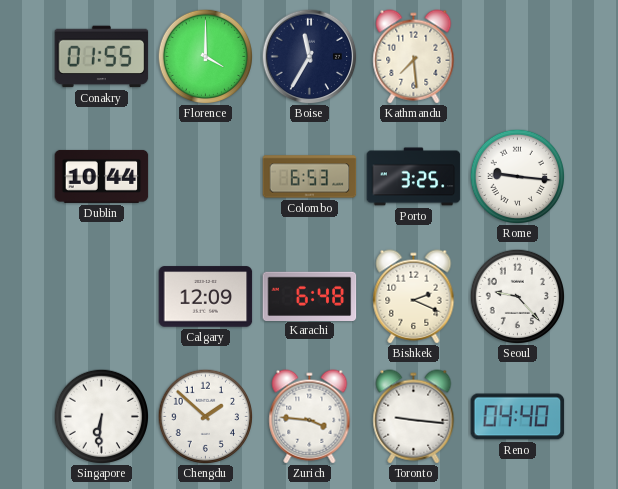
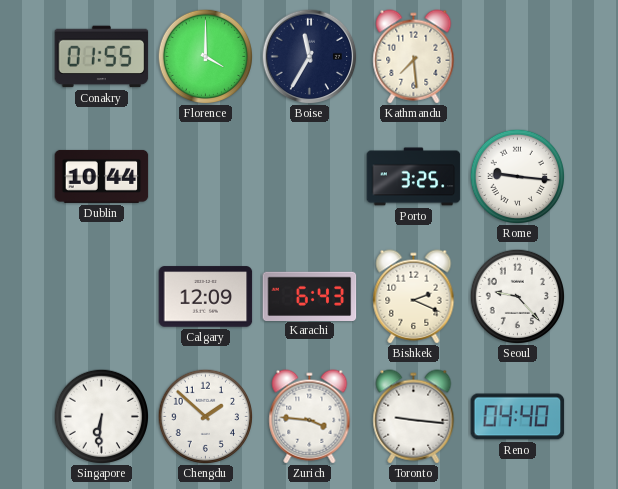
Colombo: 6:53 -> none
Karachi: 6:48 -> 6:43
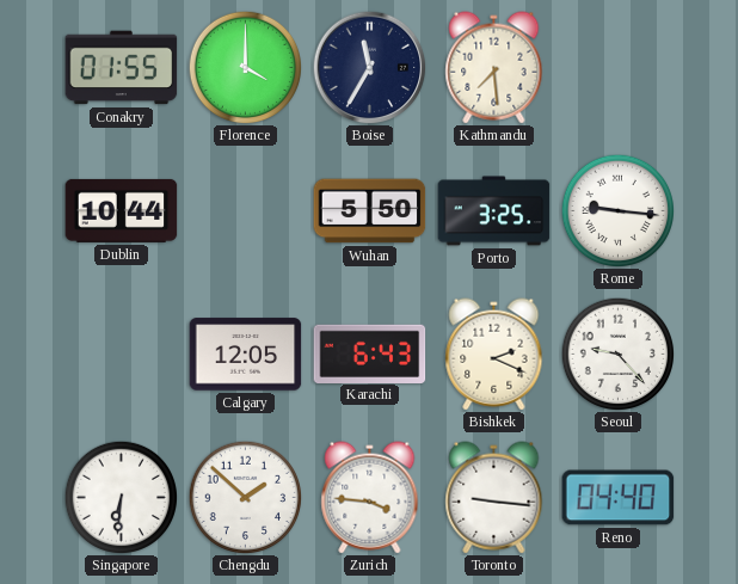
Wuhan: none -> 5:50
Calgary: 12:09 -> 12:05
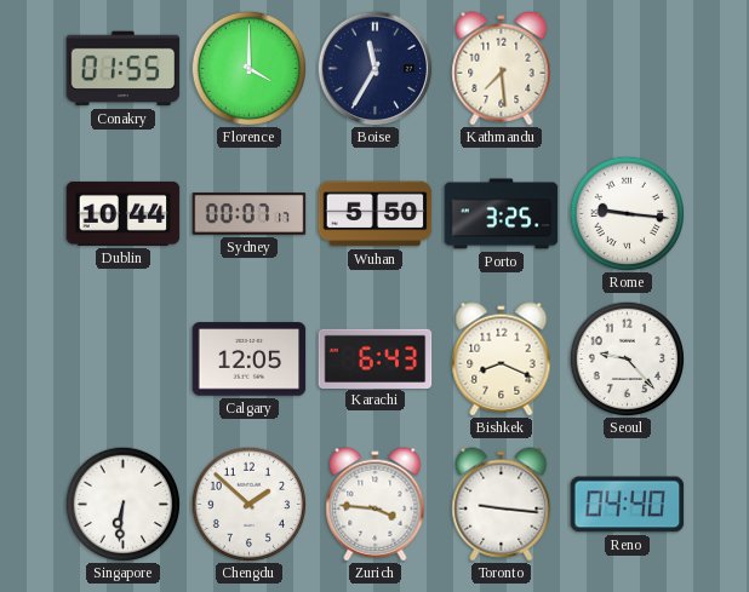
Sydney: none -> 00:07
Bishkek: 2:19 -> 8:19
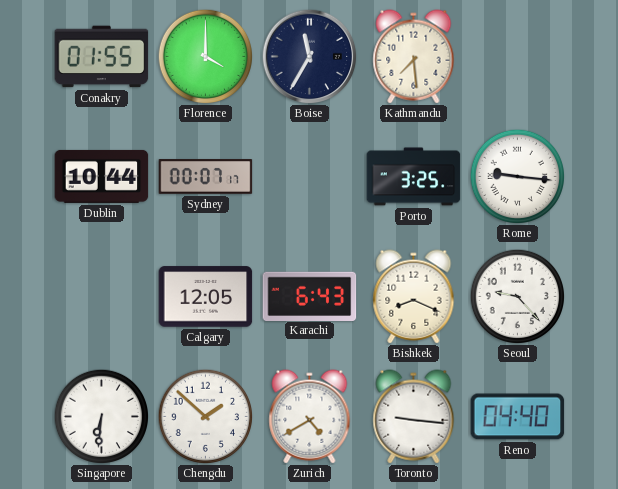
Wuhan: 5:50 -> none
Zurich: 3:46 -> 4:40
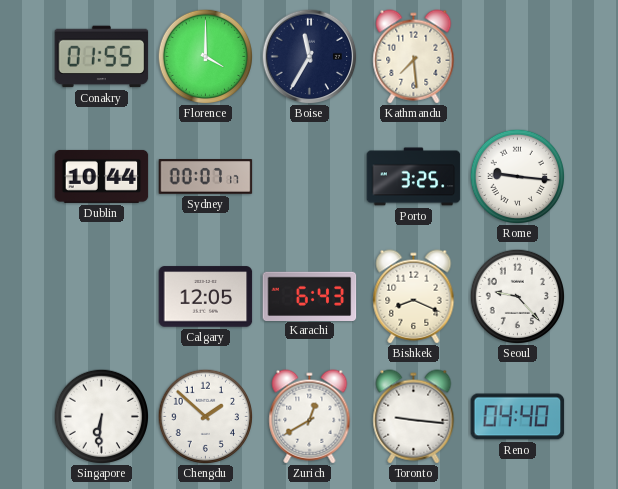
Zurich: 4:40 -> 12:40
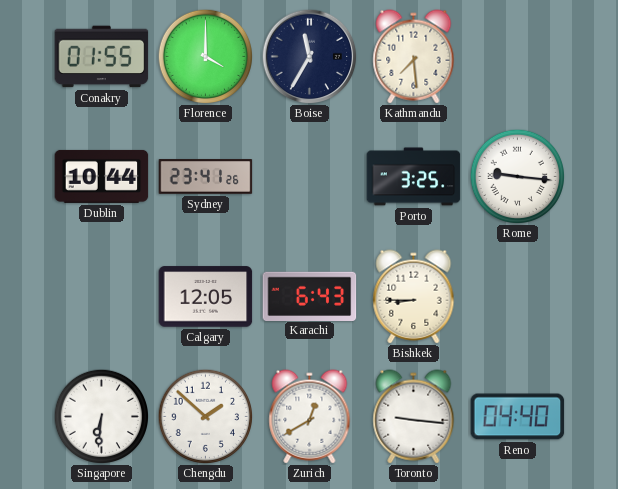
Sydney: 00:07 -> 23:41
Bishkek: 8:19 -> 8:45
Seoul: 9:23 -> none
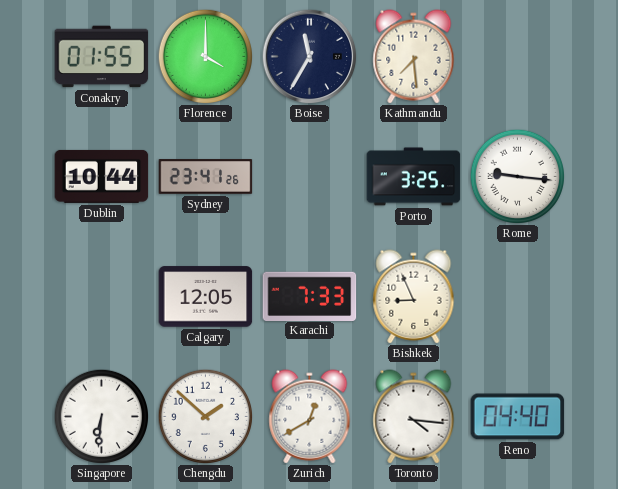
Karachi: 6:43 -> 7:33
Bishkek: 8:45 -> 8:56
Toronto: 9:16 -> 4:16
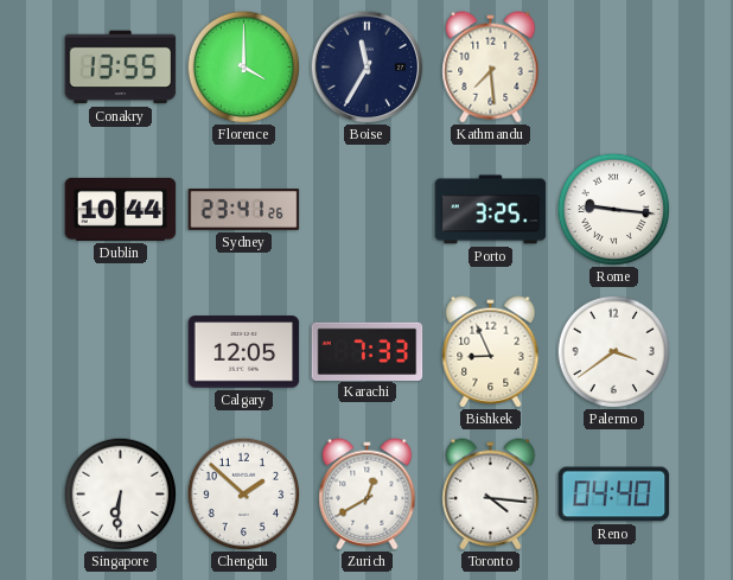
Conakry: 01:55 -> 13:55
Palermo: none -> 3:39
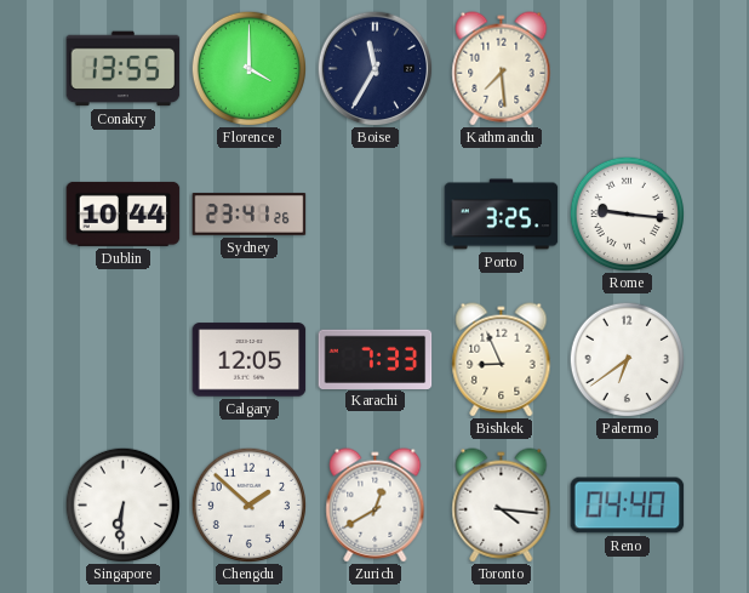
Palermo: 3:39 -> 6:39
